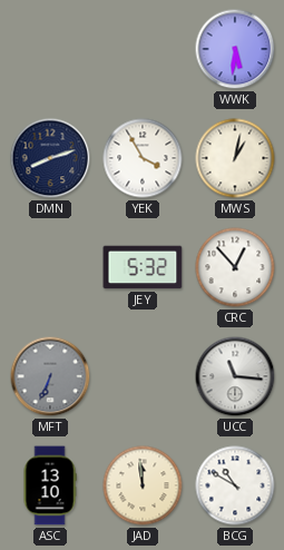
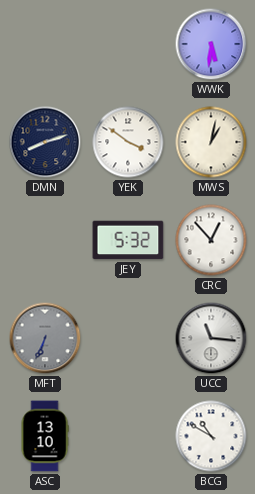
YEK: 3:55 -> 3:51
JAD: 11:59 -> none
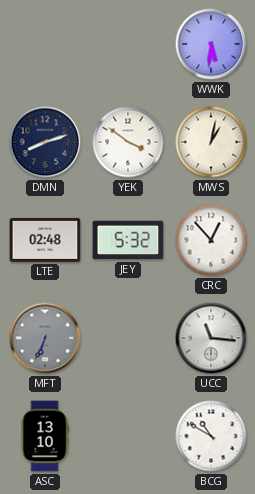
LTE: none -> 02:48
